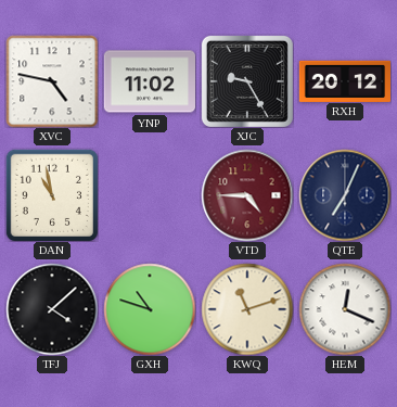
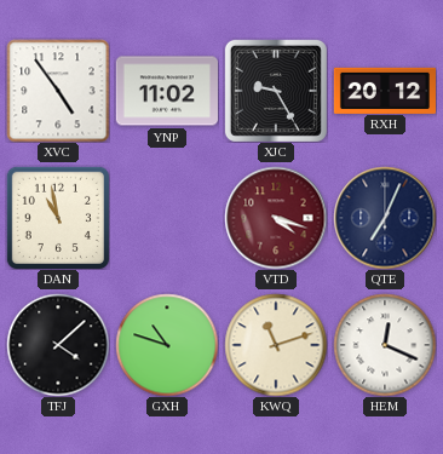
XVC: 4:47 -> 4:54
VTD: 4:45 -> 4:18
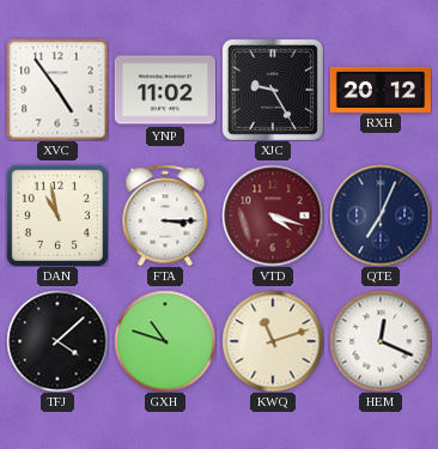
FTA: none -> 3:15
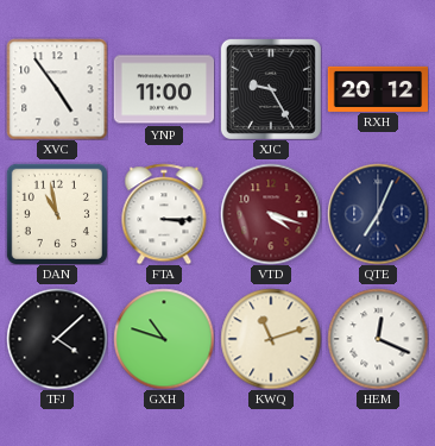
YNP: 11:02 -> 11:00
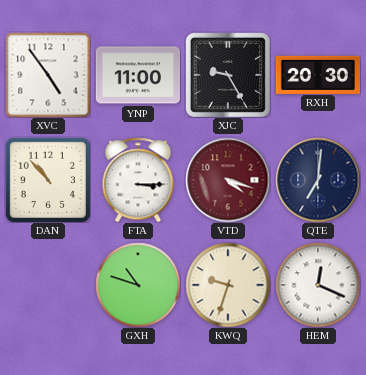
RXH: 20:12 -> 20:30
DAN: 10:58 -> 10:53
QTE: 7:04 -> 7:01
TFJ: 4:08 -> none
KWQ: 11:12 -> 9:33
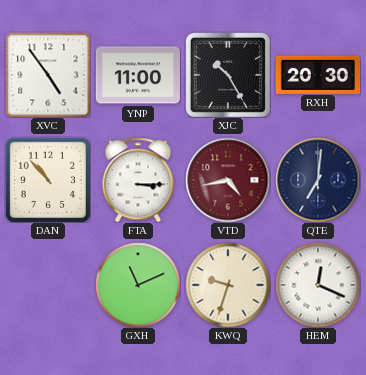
XJC: 9:25 -> 10:25
VTD: 4:18 -> 4:43
GXH: 10:48 -> 11:11
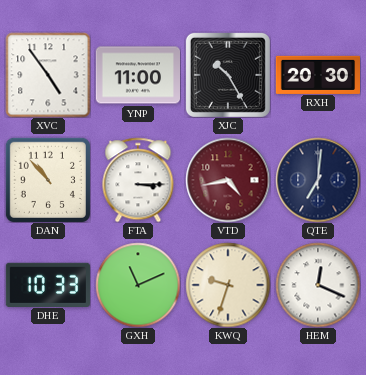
DHE: none -> 10:33
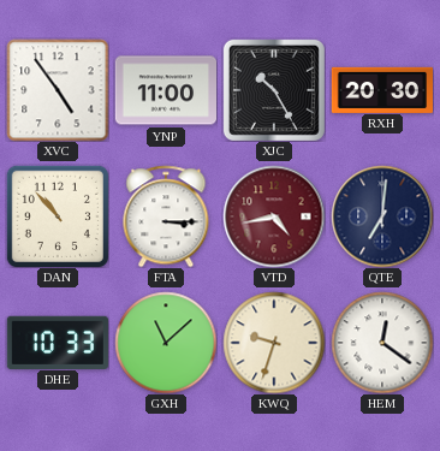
GXH: 11:11 -> 11:08
HEM: 12:19 -> 12:21
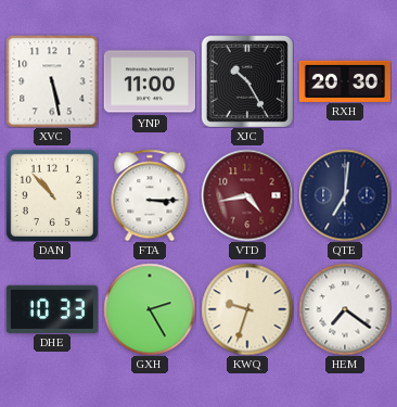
XVC: 4:54 -> 5:28
GXH: 11:08 -> 2:25
HEM: 12:21 -> 7:21
